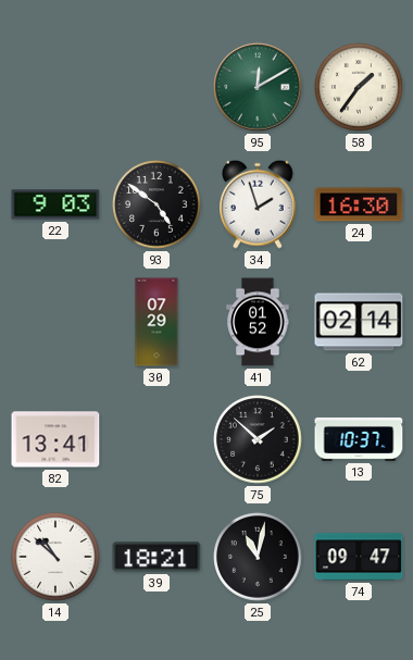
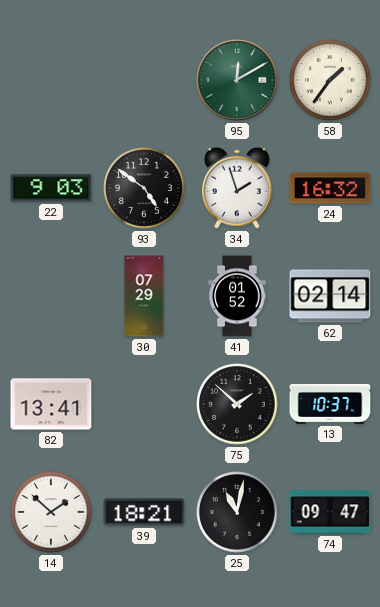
24: 16:30 -> 16:32
14: 10:52 -> 1:52
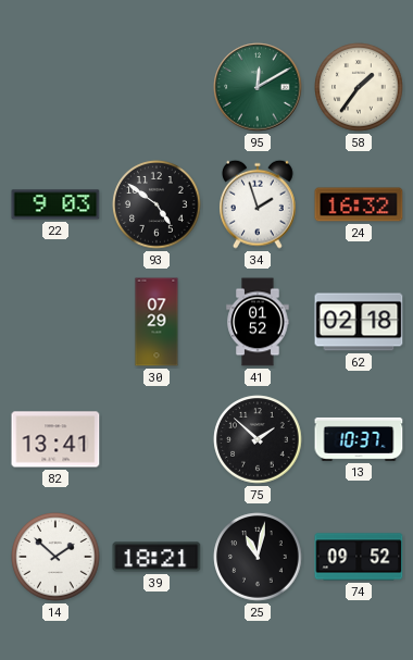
62: 02:14 -> 02:18
74: 09:47 -> 09:52
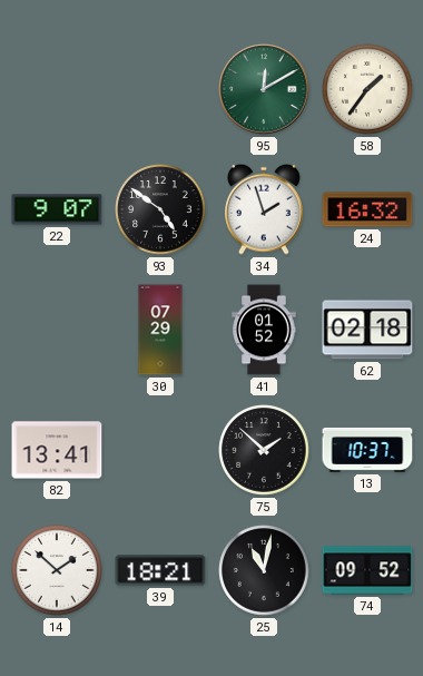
22: 9:03 -> 9:07
